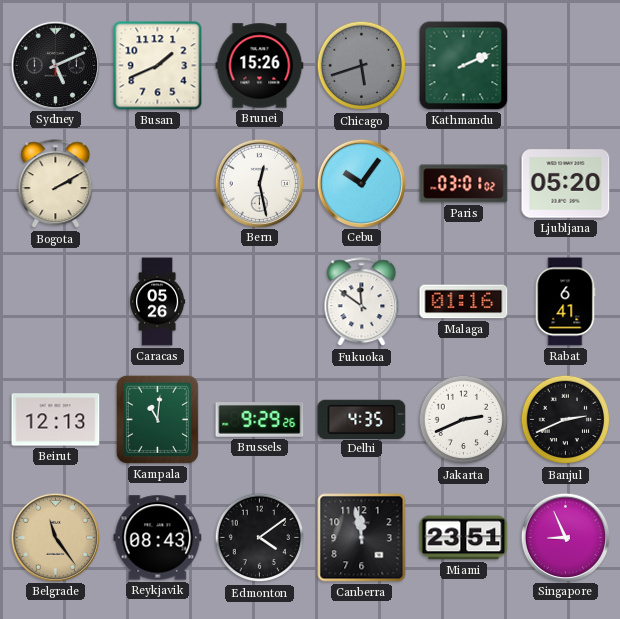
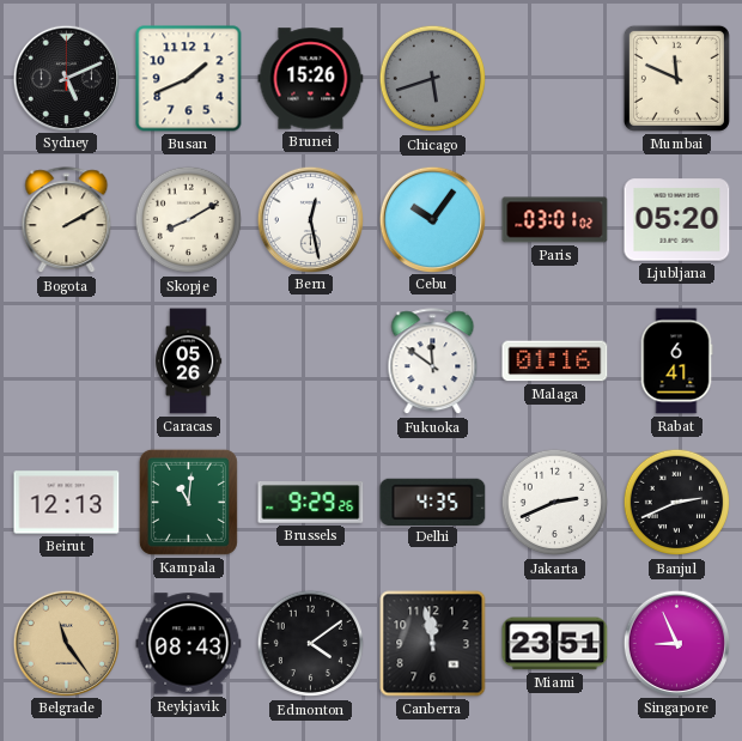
Kathmandu: 2:11 -> none
Mumbai: none -> 11:49
Skopje: none -> 8:10
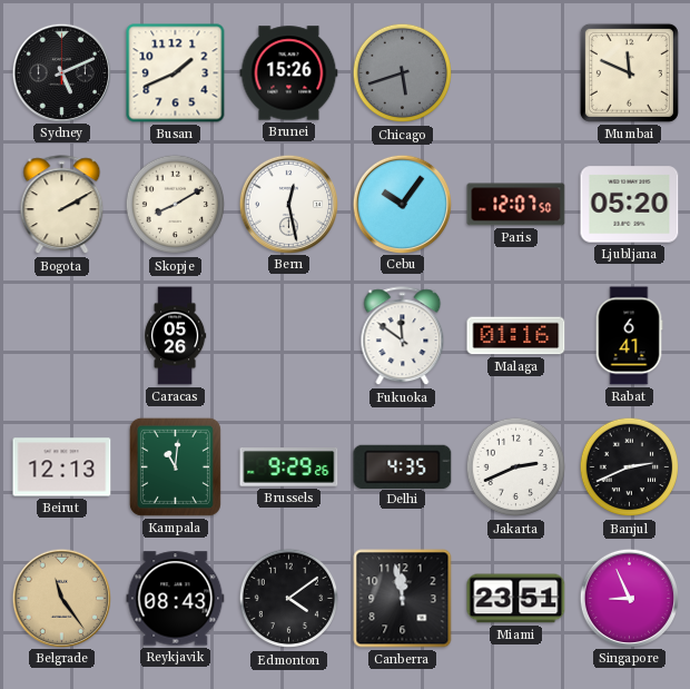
Paris: 03:01 -> 12:07
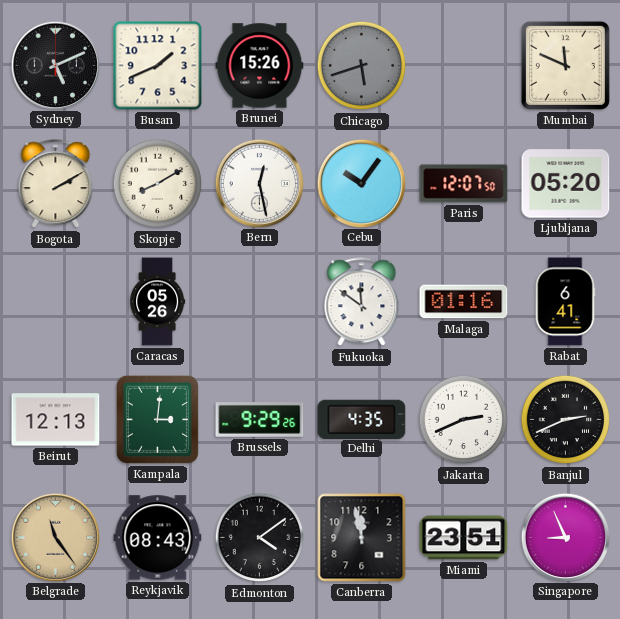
Kampala: 11:01 -> 3:01
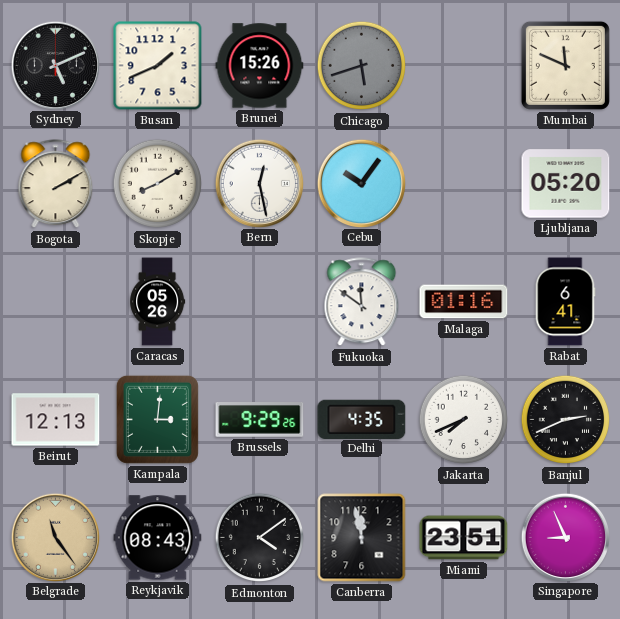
Paris: 12:07 -> none
Jakarta: 2:41 -> 7:41
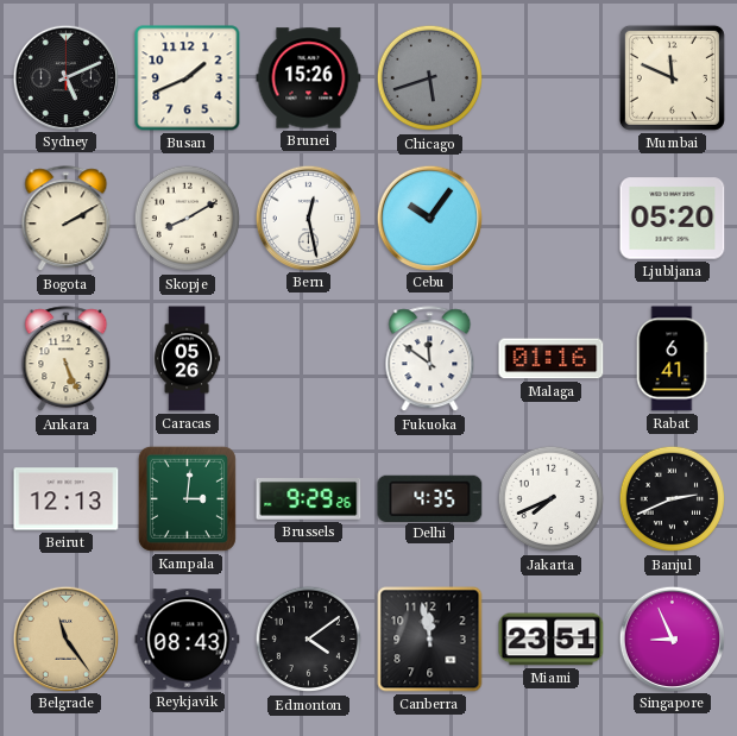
Ankara: none -> 5:26
